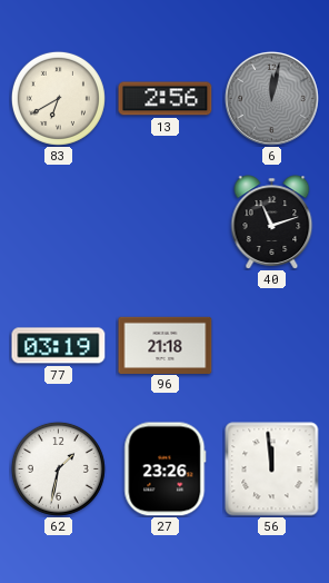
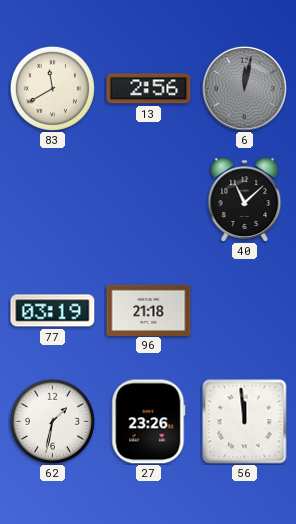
83: 6:40 -> 11:40
40: 11:12 -> 11:08
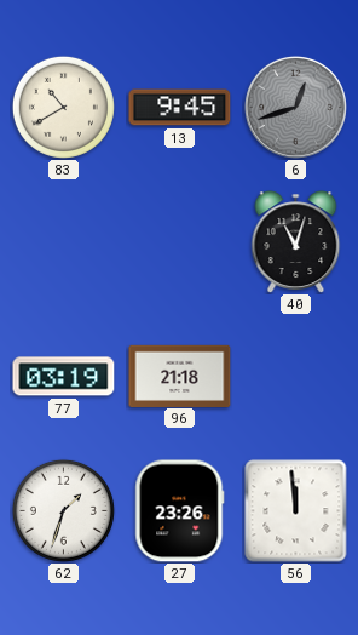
83: 11:40 -> 10:40
13: 2:56 -> 9:45
6: 12:02 -> 12:42
40: 11:08 -> 11:03
62: 1:32 -> 1:33
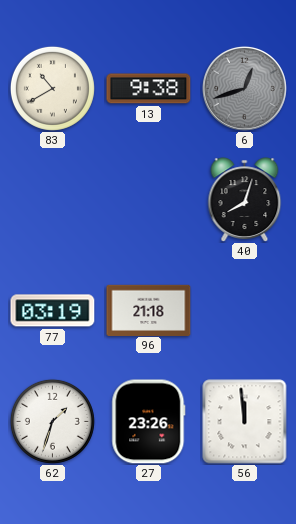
13: 9:45 -> 9:38
40: 11:03 -> 8:03
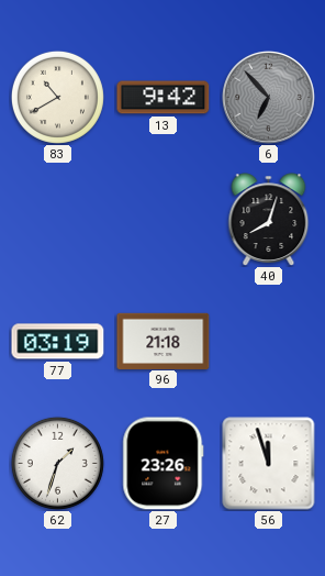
13: 9:38 -> 9:42
6: 12:42 -> 6:53
56: 11:59 -> 11:57
